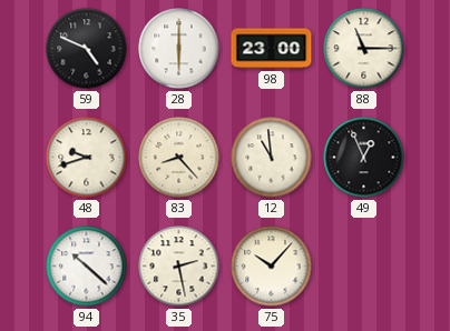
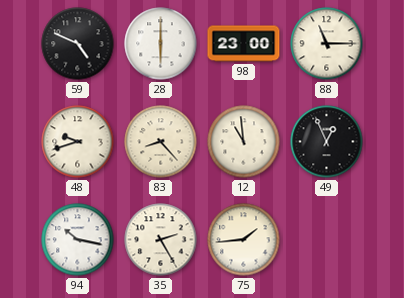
94: 10:22 -> 10:17
35: 2:28 -> 2:25
75: 10:07 -> 1:44
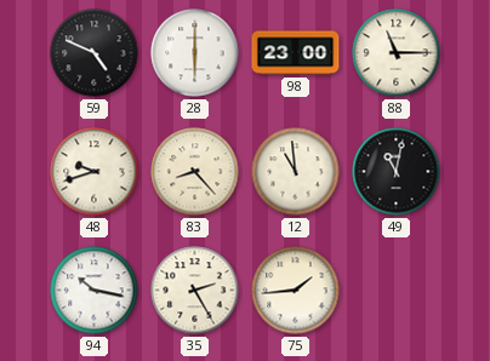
49: 12:56 -> 11:02
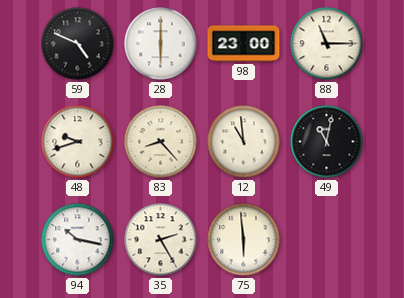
75: 1:44 -> 5:59
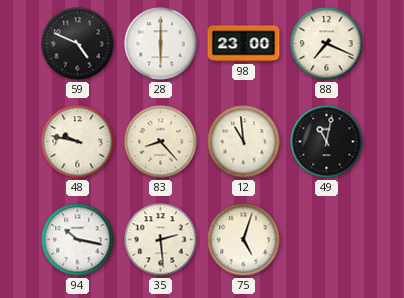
88: 11:15 -> 7:19
48: 9:42 -> 9:47
35: 2:25 -> 2:29
75: 5:59 -> 5:03
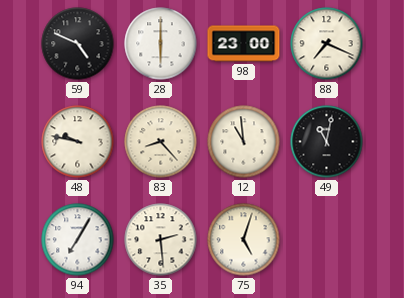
94: 10:17 -> 7:05
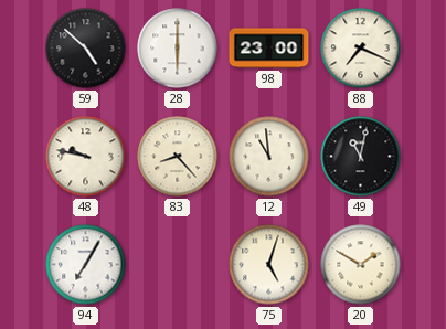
59: 4:49 -> 4:52
35: 2:29 -> none
20: none -> 1:50
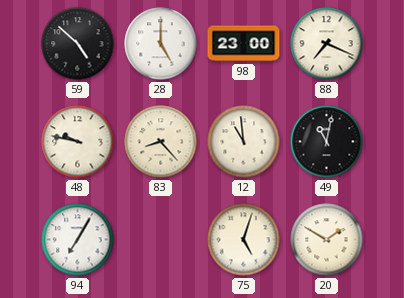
28: 6:00 -> 5:00
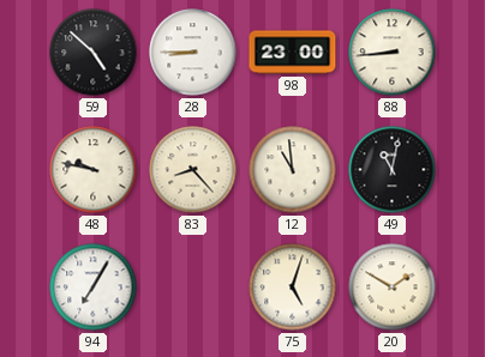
28: 5:00 -> 8:45
88: 7:19 -> 8:44
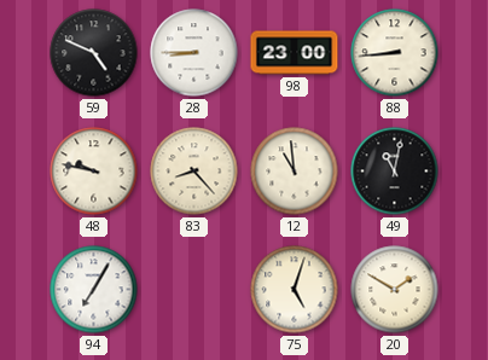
59: 4:52 -> 4:49
